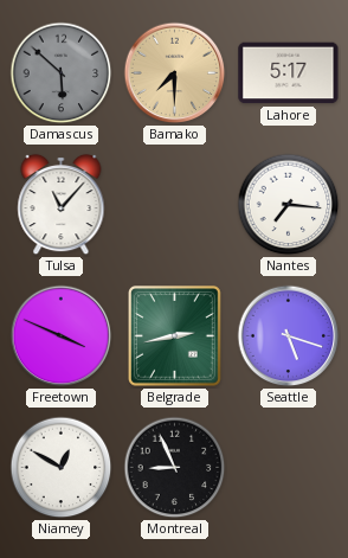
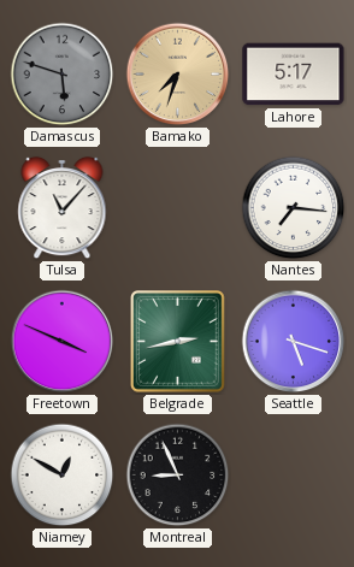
Damascus: 5:52 -> 5:48
Bamako: 7:30 -> 7:33
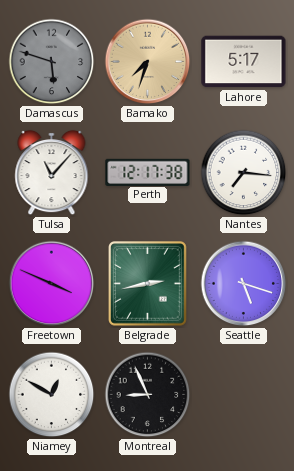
Perth: none -> 12:17
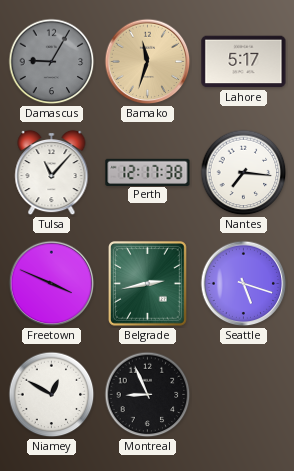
Damascus: 5:48 -> 9:05
Bamako: 7:33 -> 11:33
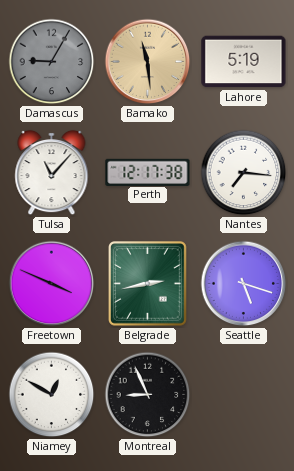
Bamako: 11:33 -> 11:29
Lahore: 5:17 -> 5:19
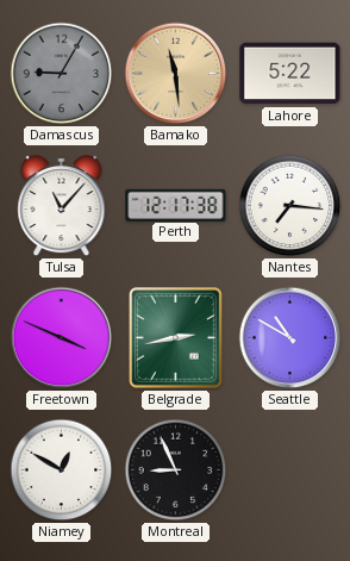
Lahore: 5:19 -> 5:22
Seattle: 5:18 -> 10:50
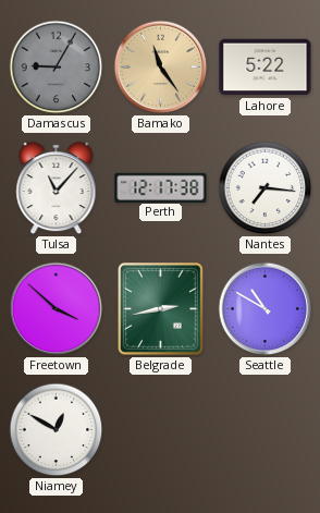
Bamako: 11:29 -> 11:24
Freetown: 3:49 -> 3:52
Montreal: 8:56 -> none
